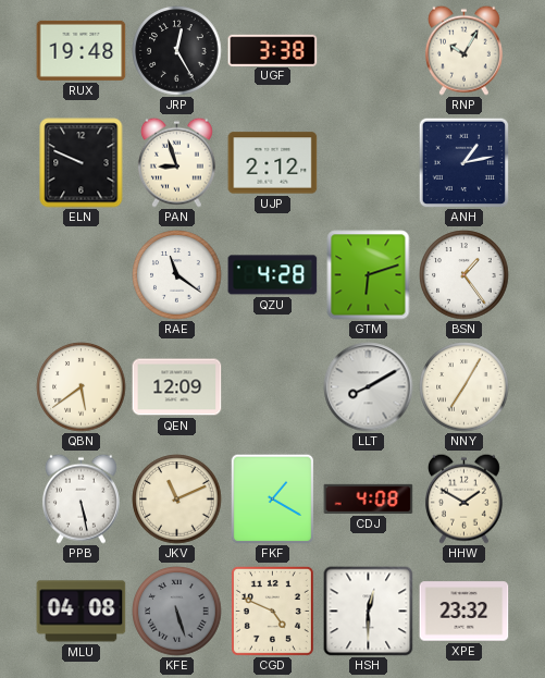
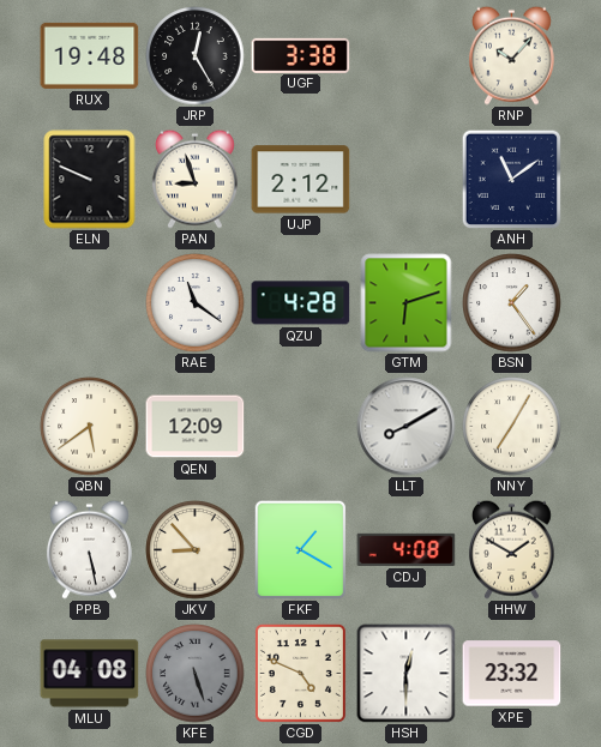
RNP: 10:05 -> 10:07
ANH: 1:13 -> 11:09
JKV: 11:11 -> 8:53
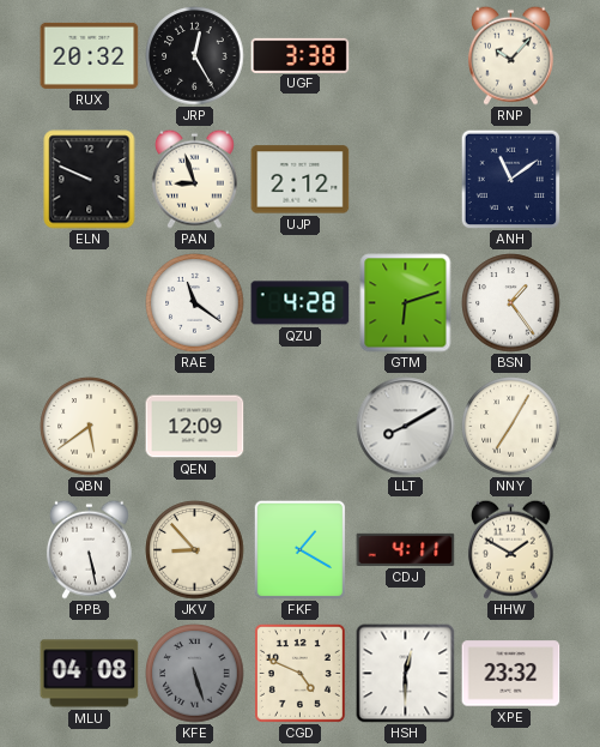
RUX: 19:48 -> 20:32
CDJ: 4:08 -> 4:11
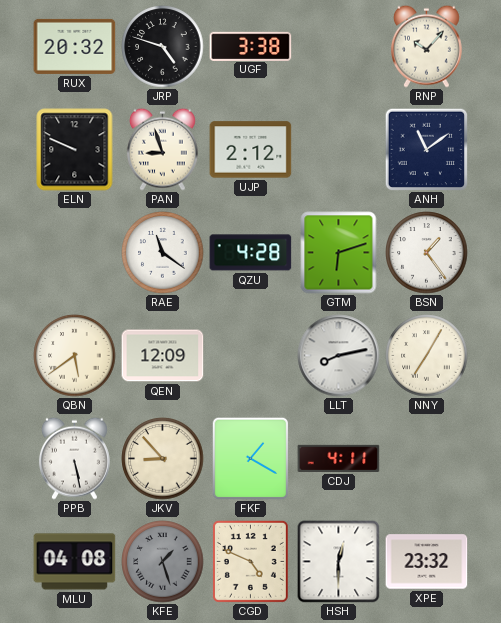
JRP: 12:25 -> 4:48
LLT: 8:10 -> 8:13
HHW: 1:50 -> none
KFE: 5:27 -> 1:27
